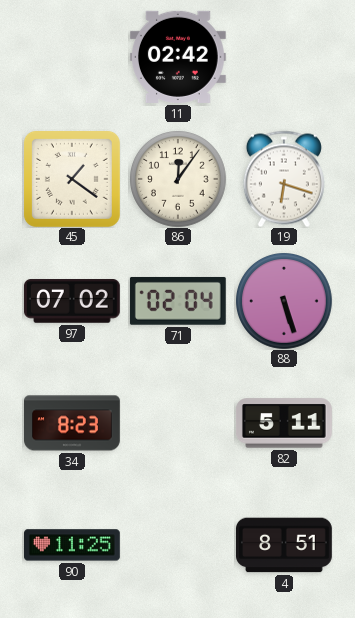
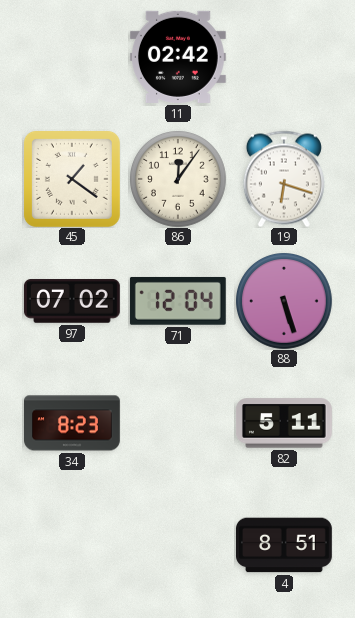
71: 02:04 -> 12:04
90: 11:25 -> none
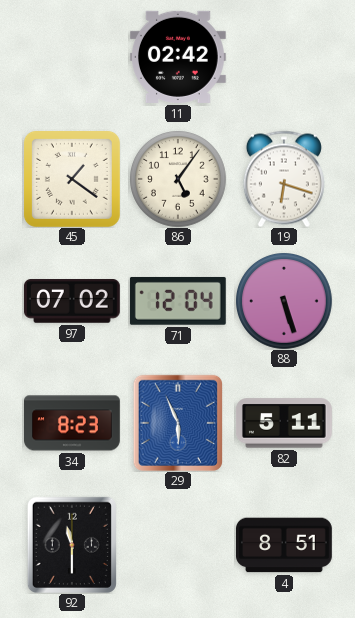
86: 12:06 -> 5:06
29: none -> 5:56
92: none -> 11:30
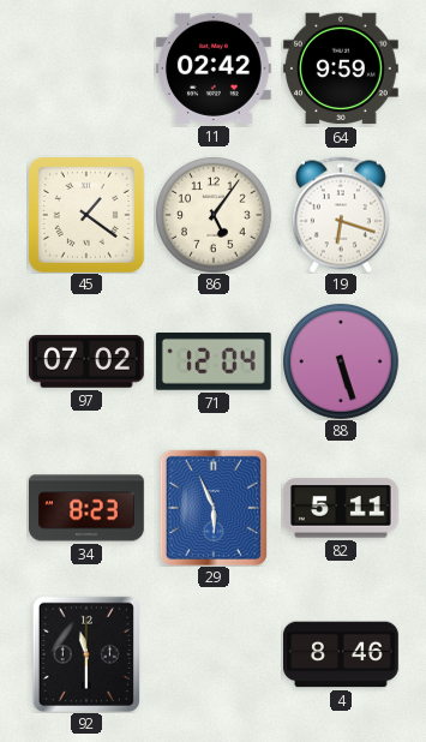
64: none -> 9:59
4: 8:51 -> 8:46
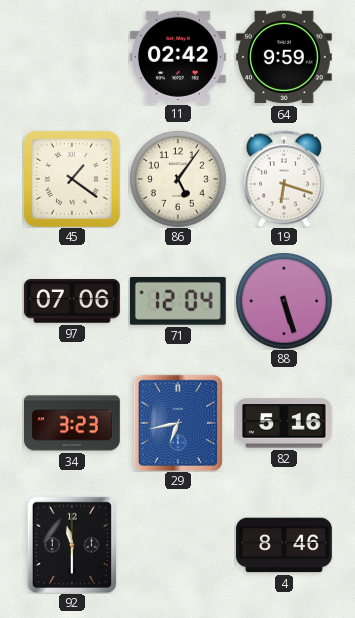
97: 07:02 -> 07:06
34: 8:23 -> 3:23
29: 5:56 -> 6:43
82: 5:11 -> 5:16
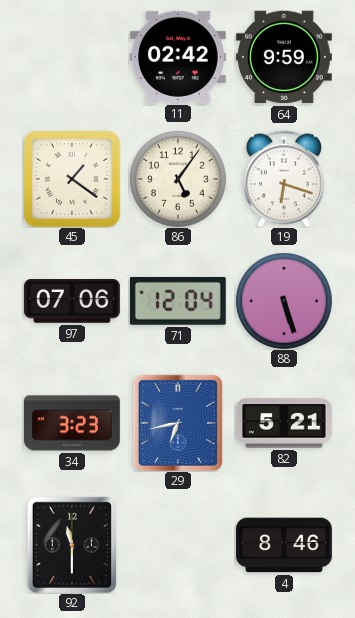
82: 5:16 -> 5:21
